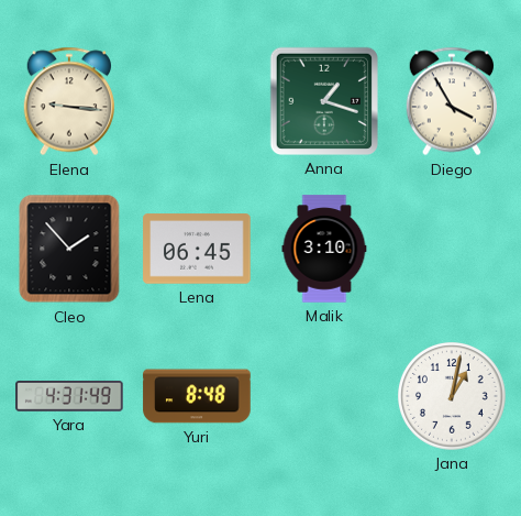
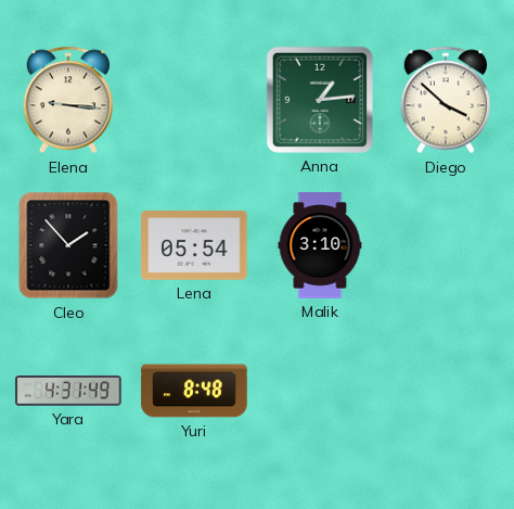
Anna: 1:18 -> 1:14
Diego: 3:55 -> 3:52
Lena: 06:45 -> 05:54
Jana: 1:02 -> none
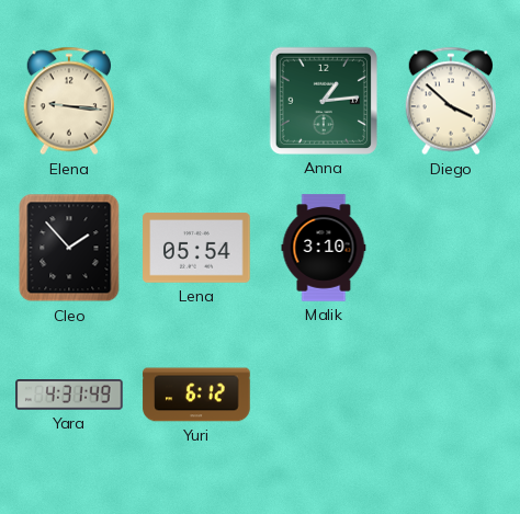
Yuri: 8:48 -> 6:12
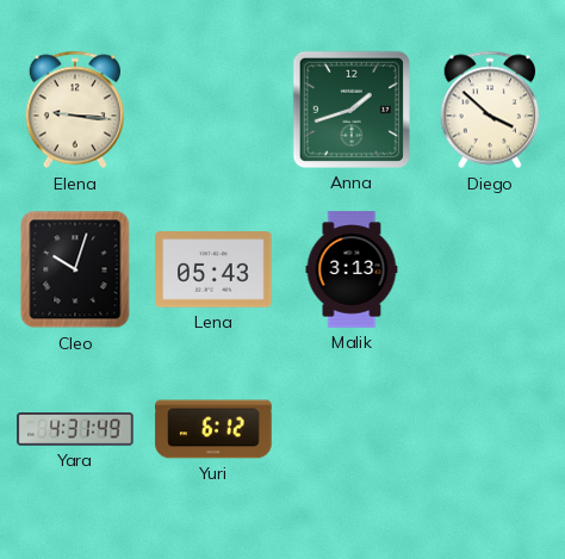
Anna: 1:14 -> 1:42
Cleo: 1:53 -> 10:03
Lena: 05:54 -> 05:43
Malik: 3:10 -> 3:13
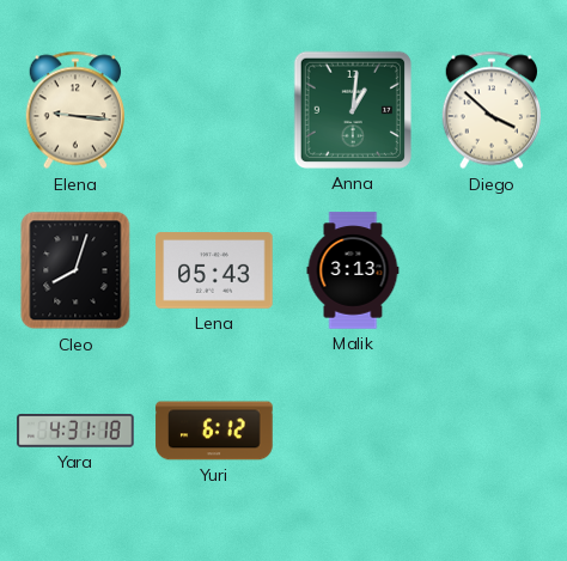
Anna: 1:42 -> 1:01
Cleo: 10:03 -> 8:03
Yara: 4:31:49 -> 4:31:18
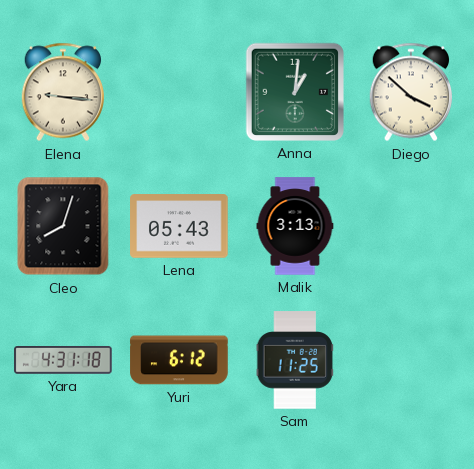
Sam: none -> 11:25
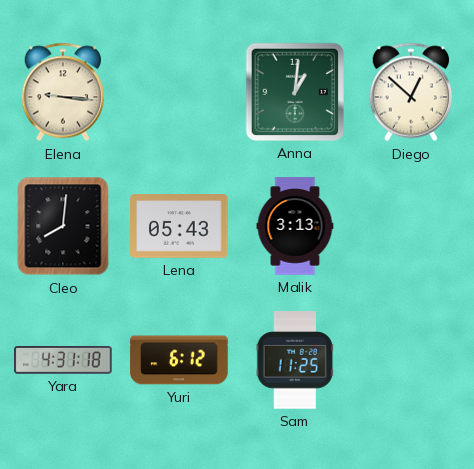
Diego: 3:52 -> 12:52
Cleo: 8:03 -> 8:01
